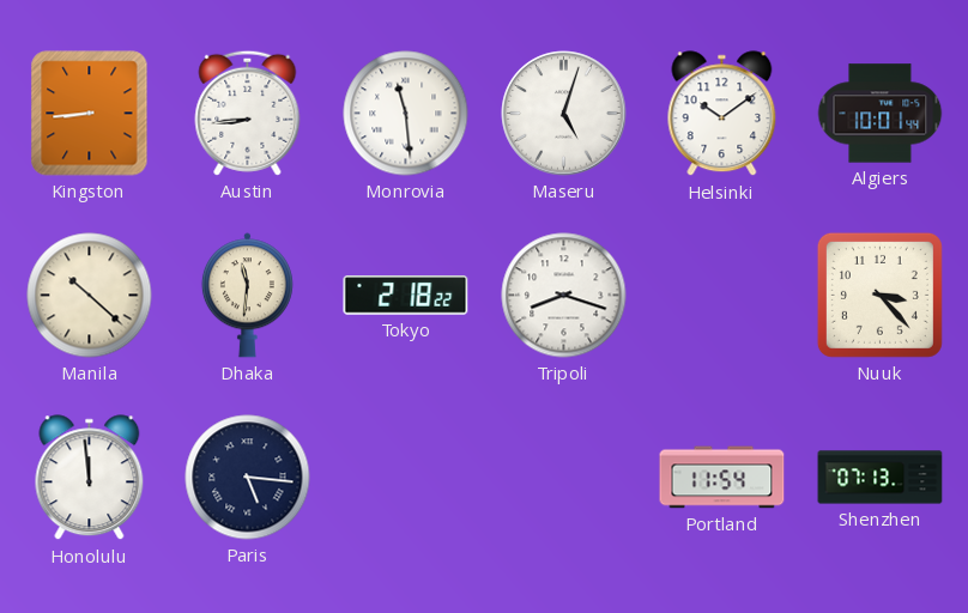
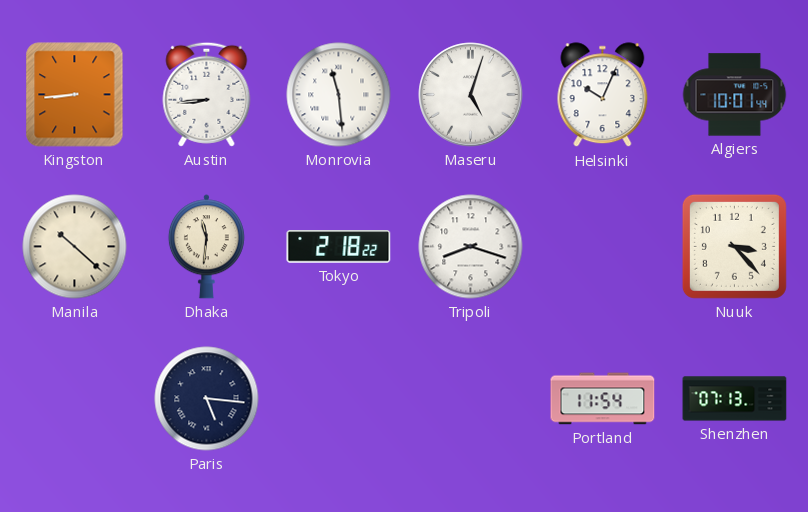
Helsinki: 10:09 -> 10:04
Honolulu: 11:59 -> none
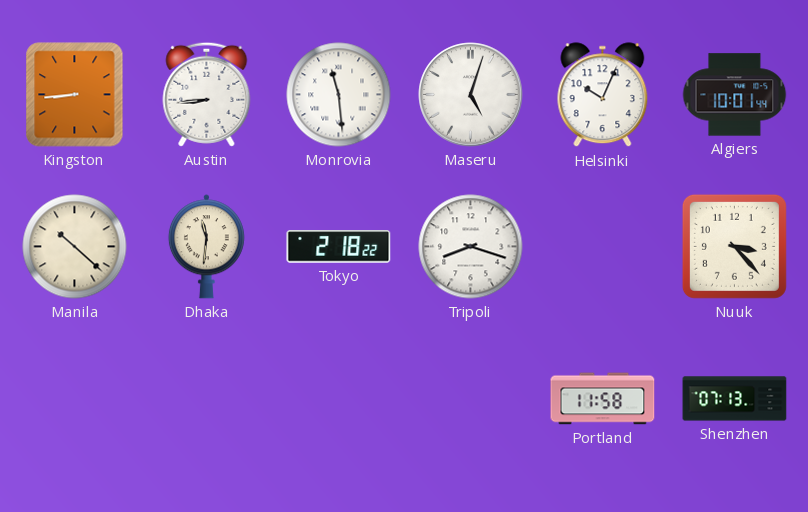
Paris: 5:16 -> none
Portland: 11:54 -> 11:58
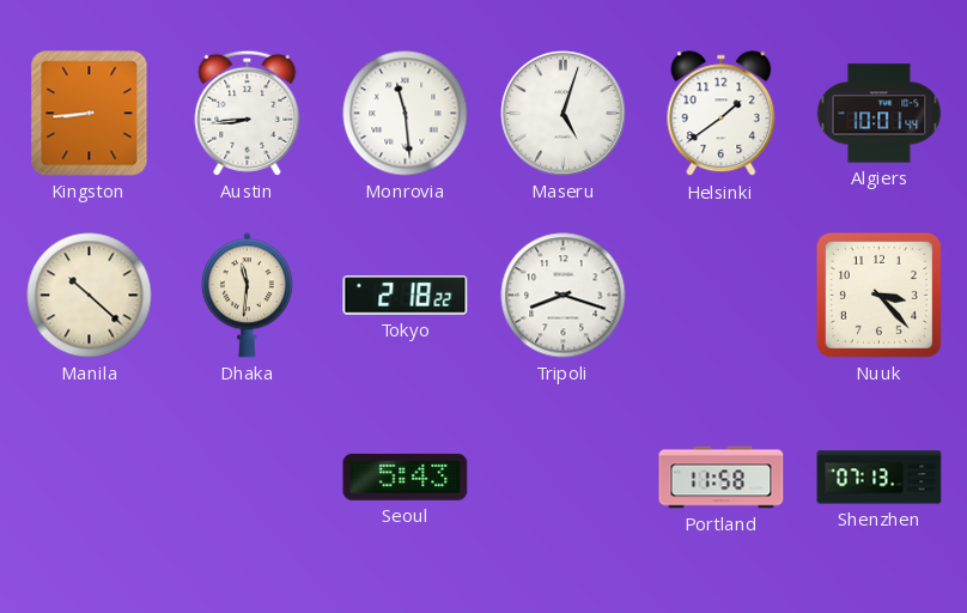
Helsinki: 10:04 -> 1:39
Seoul: none -> 5:43
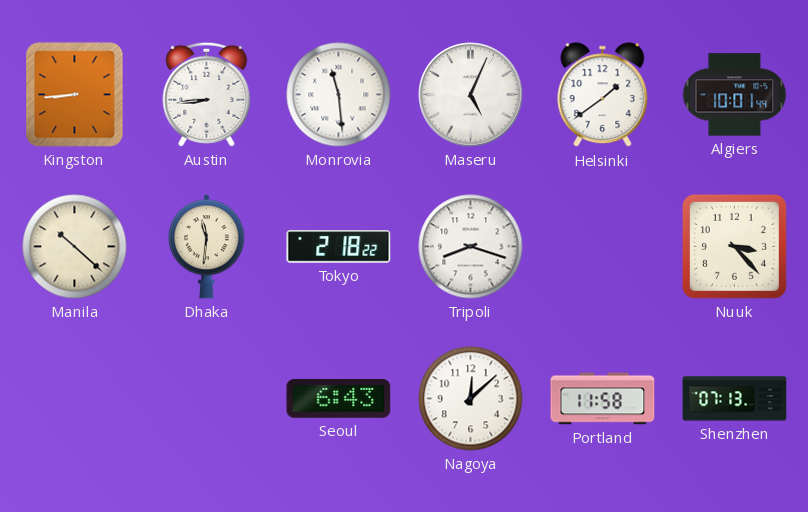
Maseru: 5:03 -> 5:04
Seoul: 5:43 -> 6:43
Nagoya: none -> 12:08
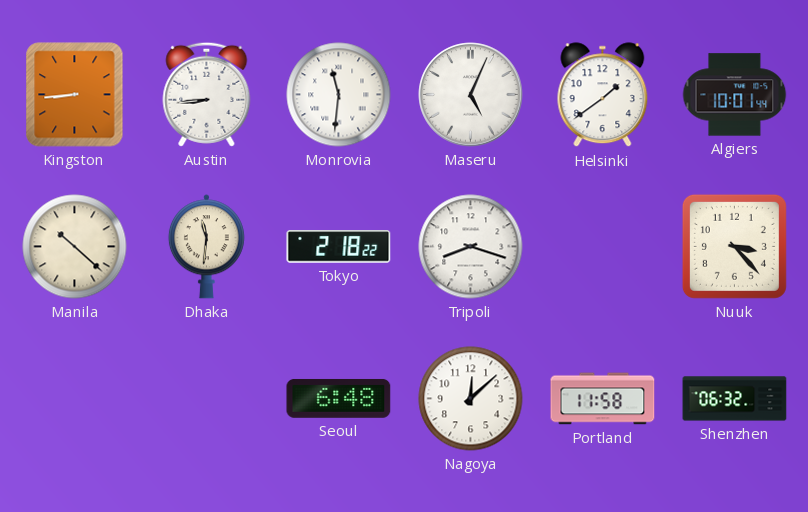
Monrovia: 11:29 -> 11:31
Seoul: 6:43 -> 6:48
Shenzhen: 07:13 -> 06:32
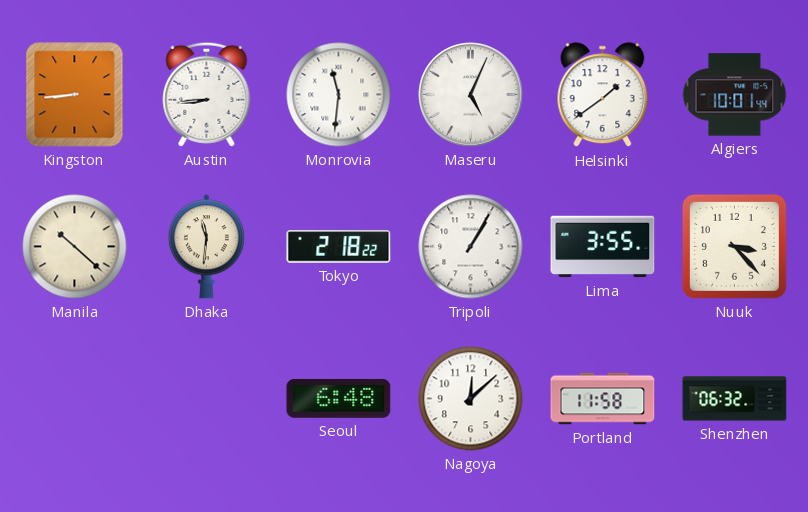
Tripoli: 8:18 -> 1:05
Lima: none -> 3:55
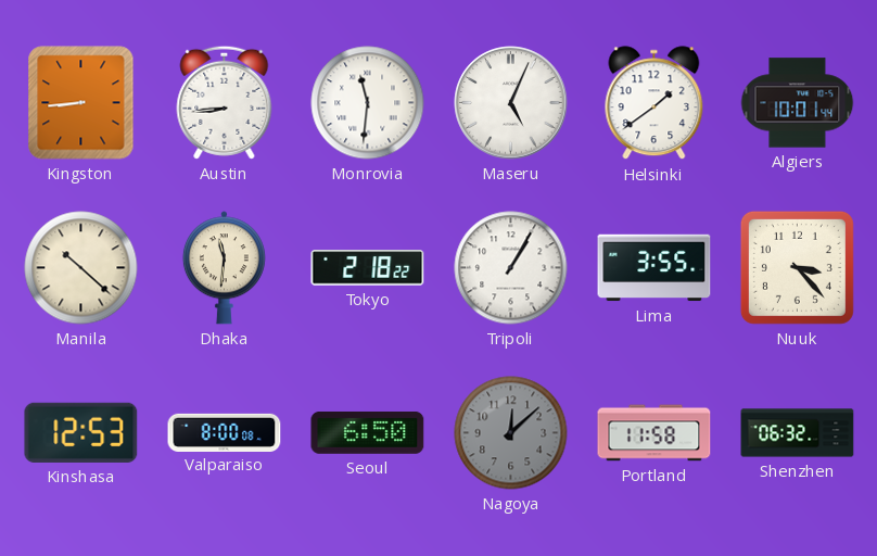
Kinshasa: none -> 12:53
Valparaiso: none -> 8:00
Seoul: 6:48 -> 6:50
Nagoya dial: white -> grey
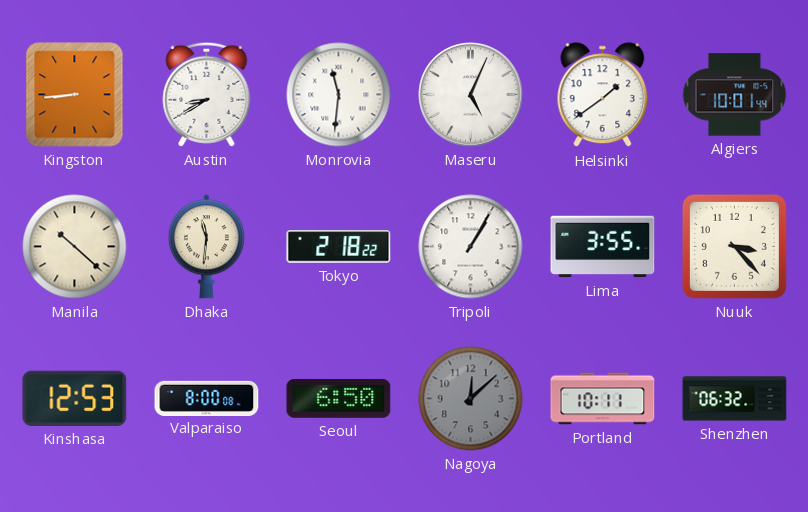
Austin: 8:44 -> 8:40
Portland: 11:58 -> 10:11
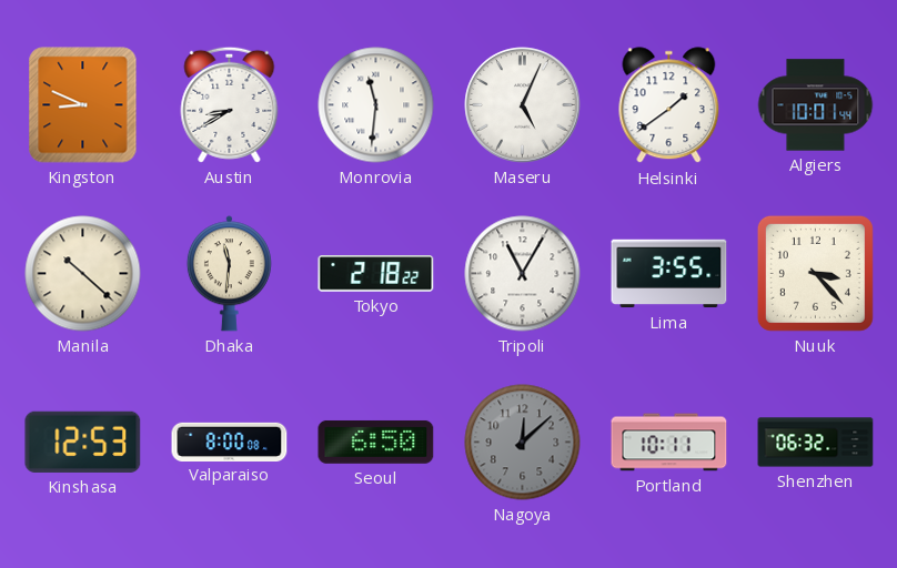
Kingston: 8:44 -> 8:49
Tripoli: 1:05 -> 11:05
